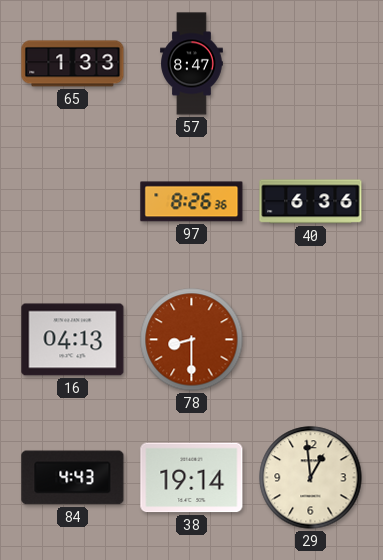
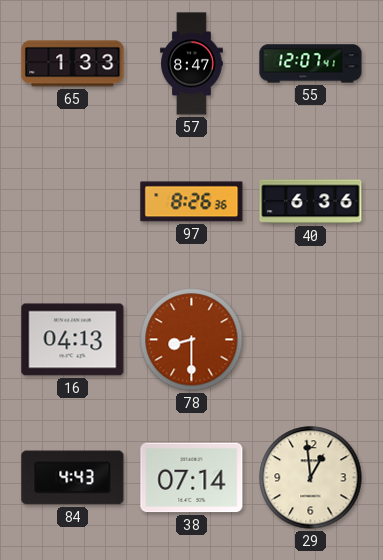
55: none -> 12:07
38: 19:14 -> 07:14
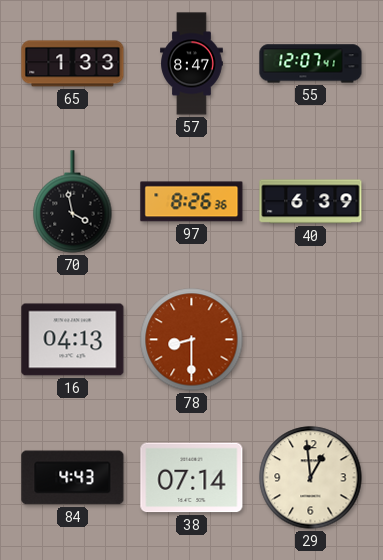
70: none -> 3:58
40: 6:36 -> 6:39
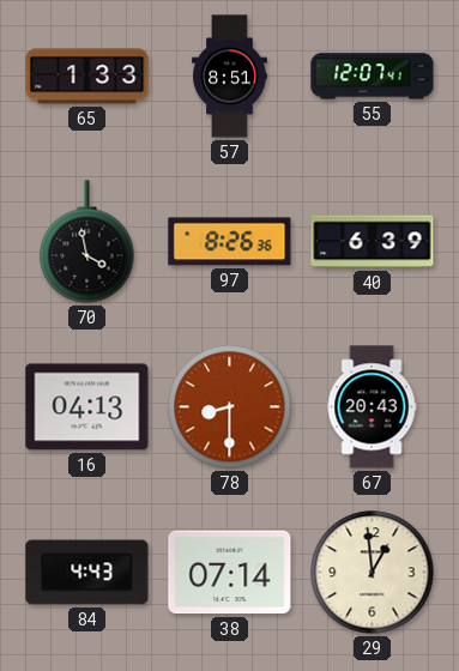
57: 8:47 -> 8:51
67: none -> 20:43
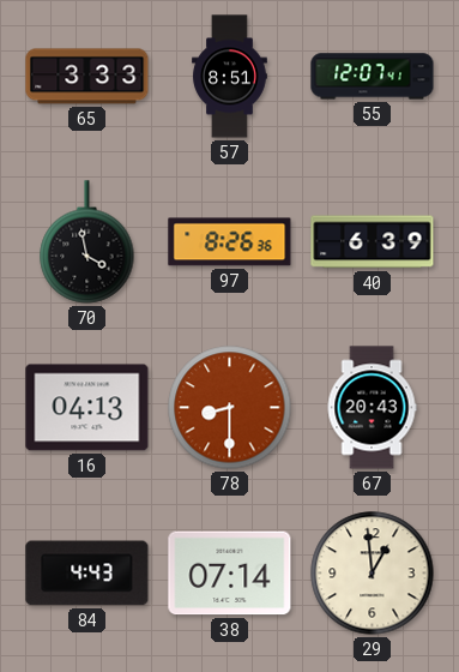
65: 1:33 -> 3:33
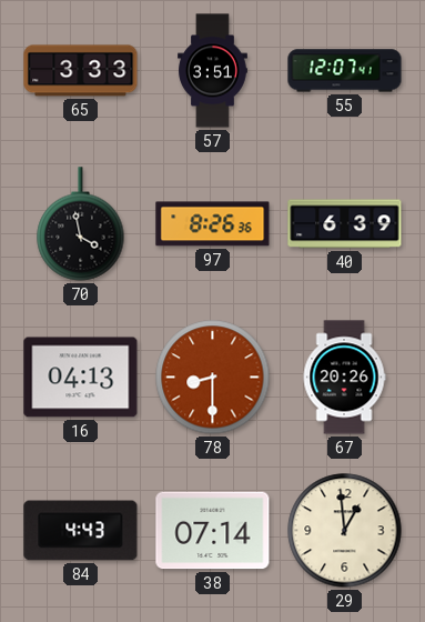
57: 8:51 -> 3:51
67: 20:43 -> 20:26
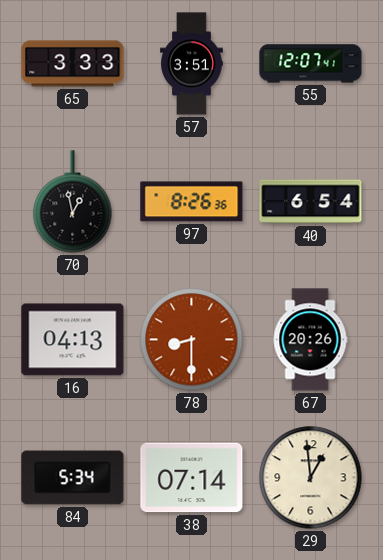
70: 3:58 -> 12:58
40: 6:39 -> 6:54
84: 4:43 -> 5:34
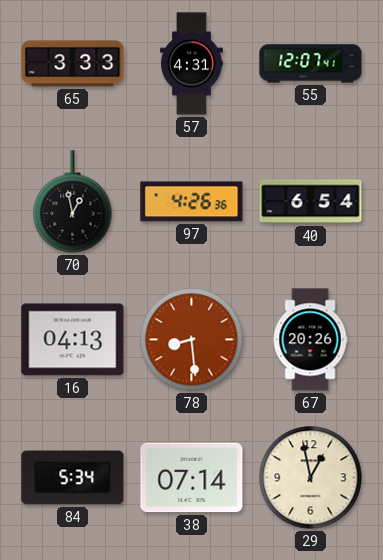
57: 3:51 -> 4:31
97: 8:26 -> 4:26
78: 8:30 -> 8:29
29: 12:59 -> 12:58
